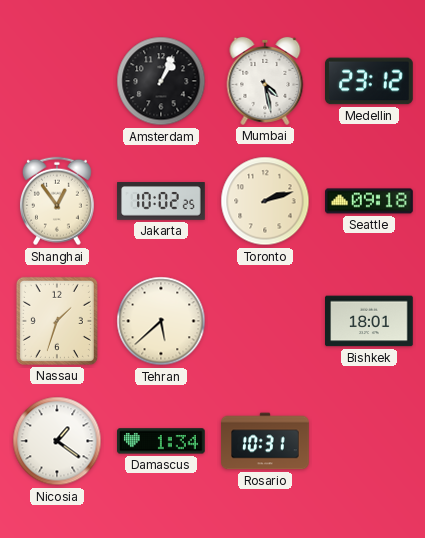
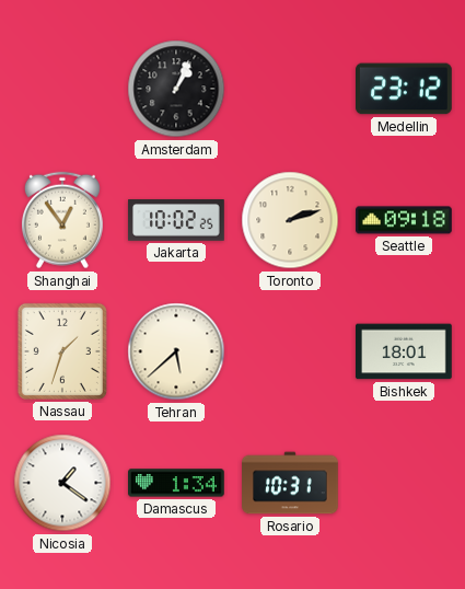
Mumbai: 4:28 -> none
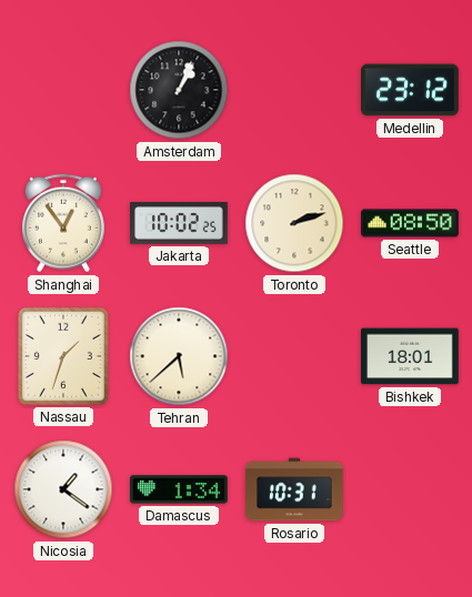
Seattle: 09:18 -> 08:50
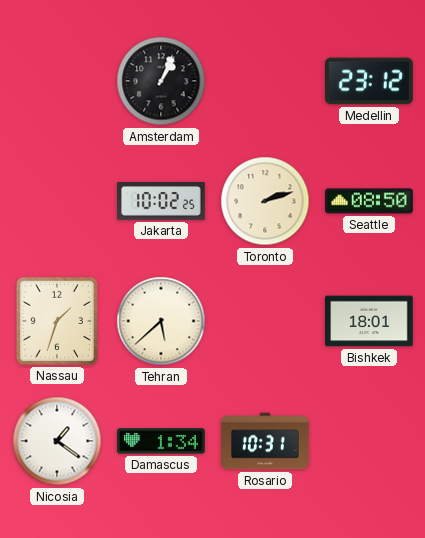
Shanghai: 12:54 -> none
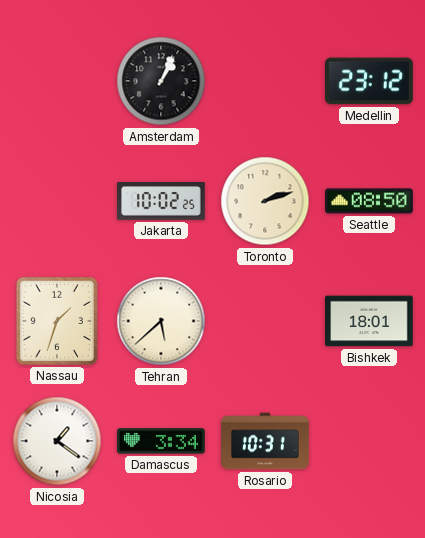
Damascus: 1:34 -> 3:34
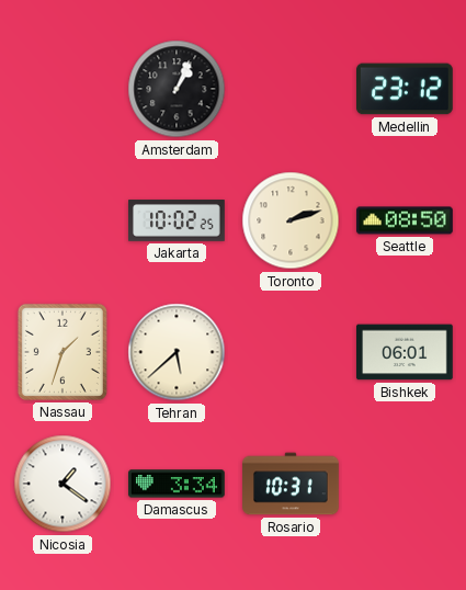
Bishkek: 18:01 -> 06:01
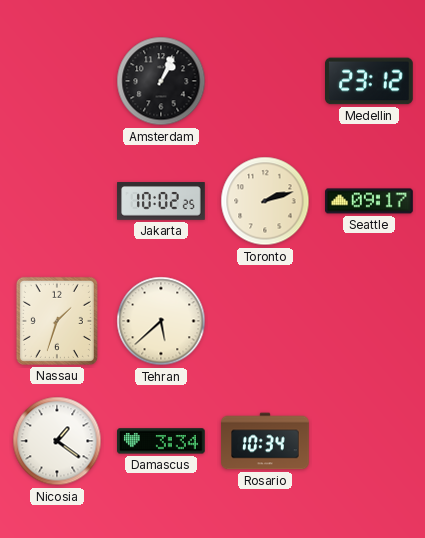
Seattle: 08:50 -> 09:17
Bishkek: 06:01 -> none
Rosario: 10:31 -> 10:34
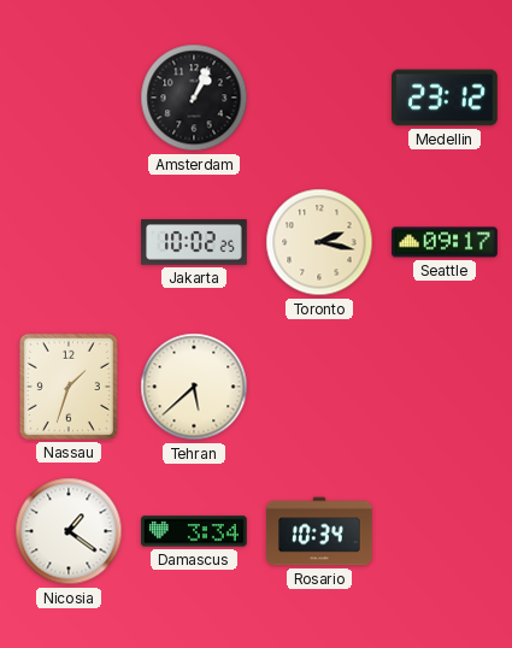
Toronto: 2:12 -> 2:17
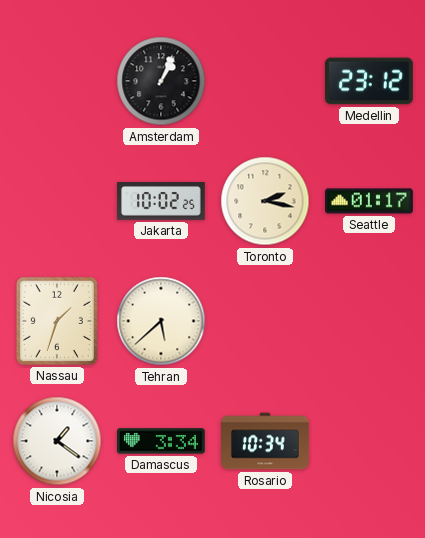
Seattle: 09:17 -> 01:17
